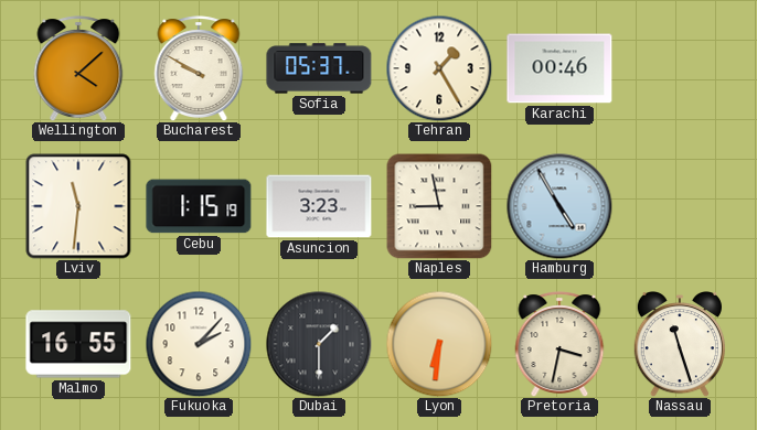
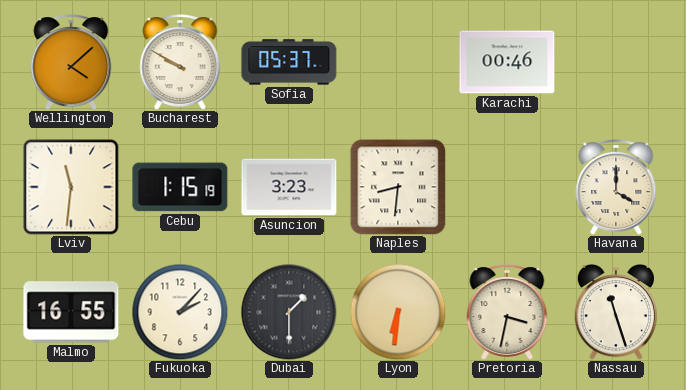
Tehran: 1:25 -> none
Naples: 8:58 -> 8:31
Hamburg: 4:55 -> none
Havana: none -> 4:00
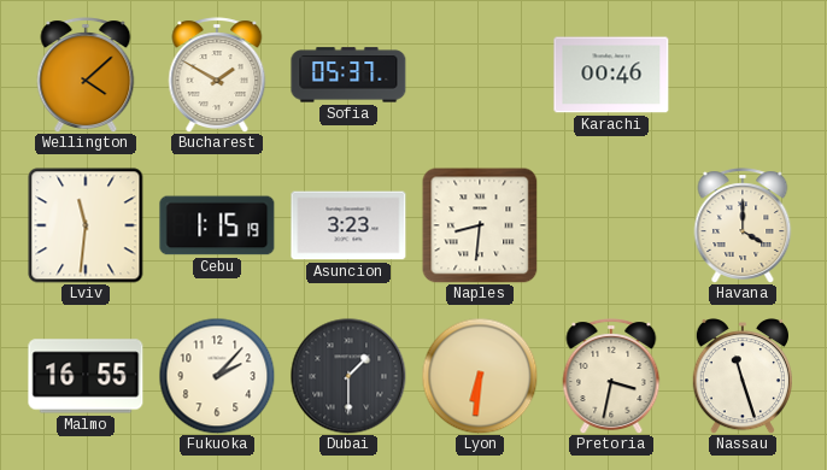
Bucharest: 9:50 -> 1:50
